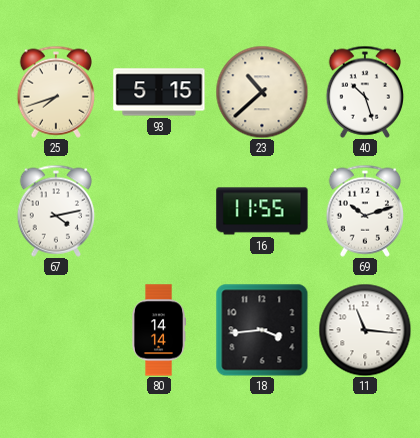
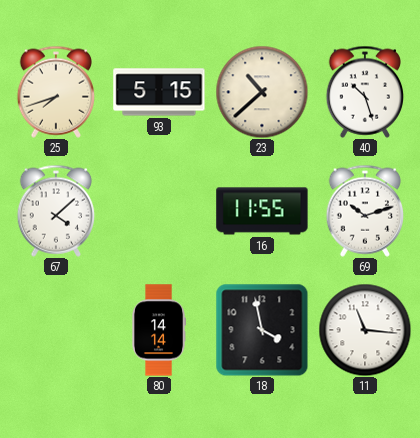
67: 4:13 -> 4:08
18: 3:44 -> 3:58
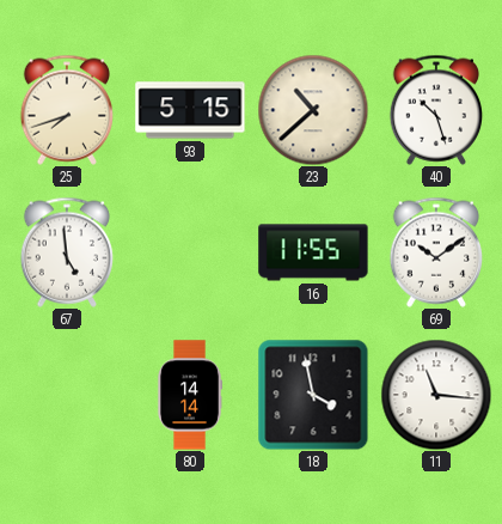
67: 4:08 -> 4:59
69: 10:12 -> 10:09
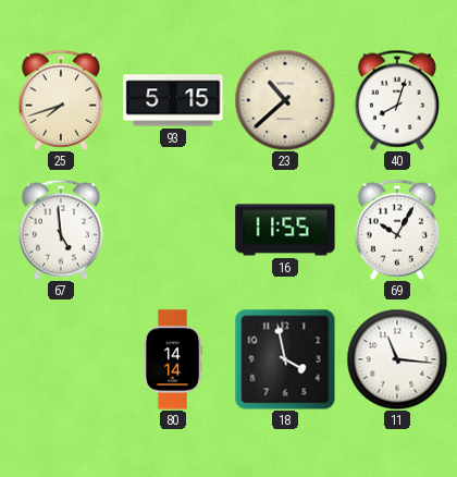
40: 10:27 -> 8:03
69: 10:09 -> 10:05
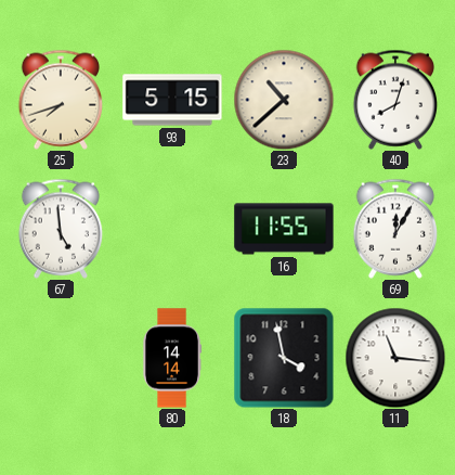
69: 10:05 -> 12:05
